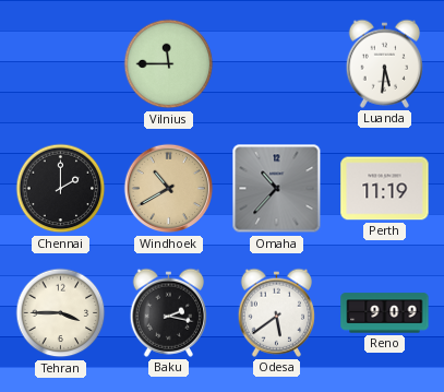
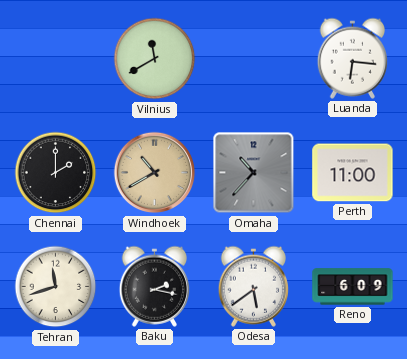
Vilnius: 11:45 -> 11:40
Luanda: 5:31 -> 6:16
Perth: 11:19 -> 11:00
Tehran: 3:45 -> 11:42
Reno: 9:09 -> 6:09
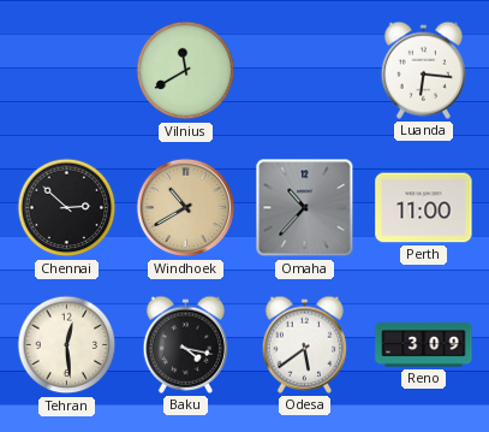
Chennai: 2:00 -> 2:52
Tehran: 11:42 -> 12:29
Baku: 2:17 -> 4:17
Reno: 6:09 -> 3:09
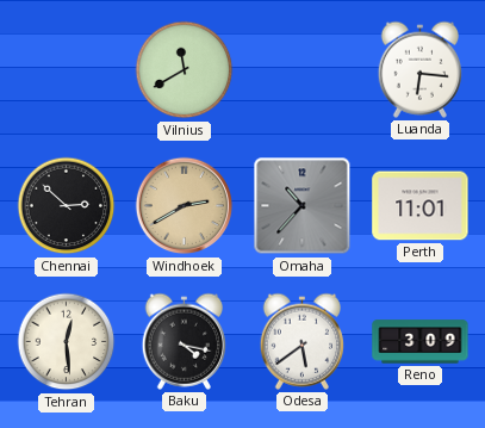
Windhoek: 10:40 -> 2:40
Perth: 11:00 -> 11:01
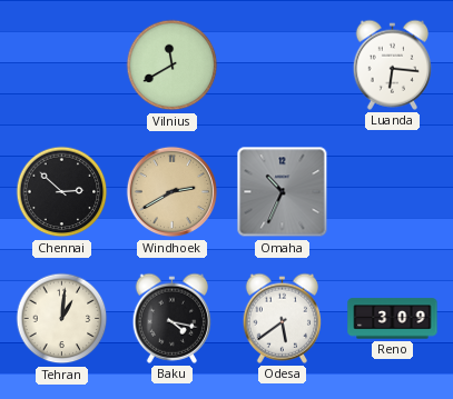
Omaha: 10:37 -> 10:34
Perth: 11:01 -> none
Tehran: 12:29 -> 1:01
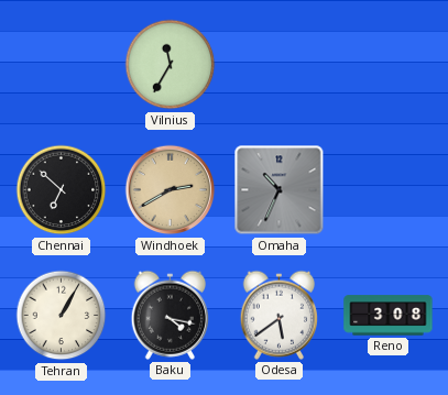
Vilnius: 11:40 -> 11:35
Luanda: 6:16 -> none
Chennai: 2:52 -> 6:52
Tehran: 1:01 -> 1:05
Reno: 3:09 -> 3:08
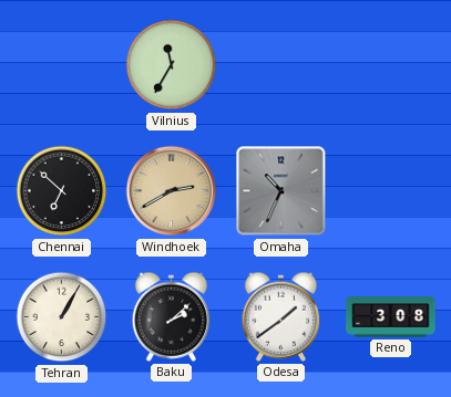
Baku: 4:17 -> 2:08
Odesa: 5:39 -> 1:39
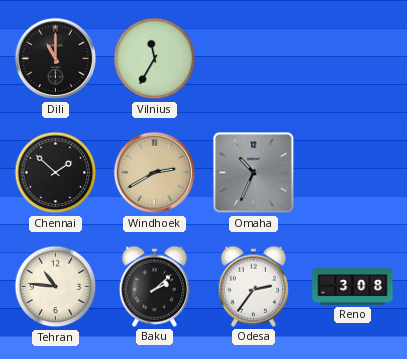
Dili: none -> 11:00
Chennai: 6:52 -> 1:52
Tehran: 1:05 -> 10:46
Odesa: 1:39 -> 2:36
